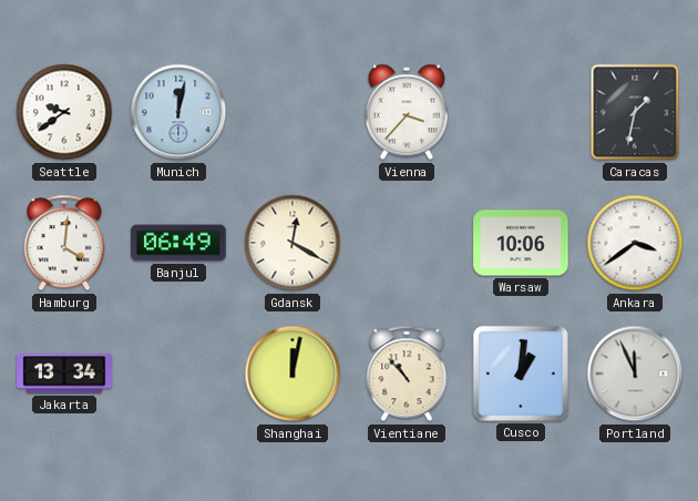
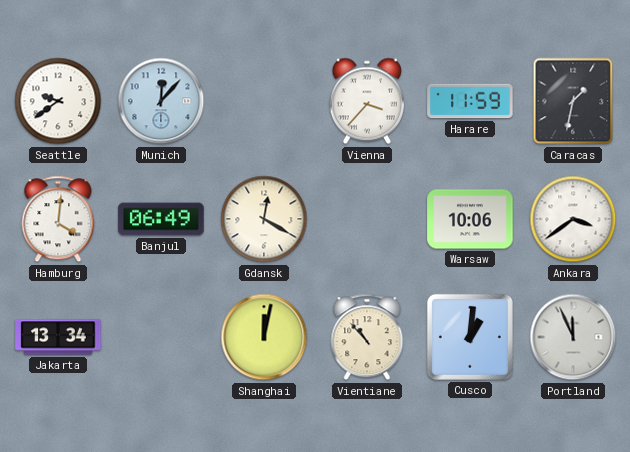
Munich: 12:02 -> 12:07
Harare: none -> 11:59
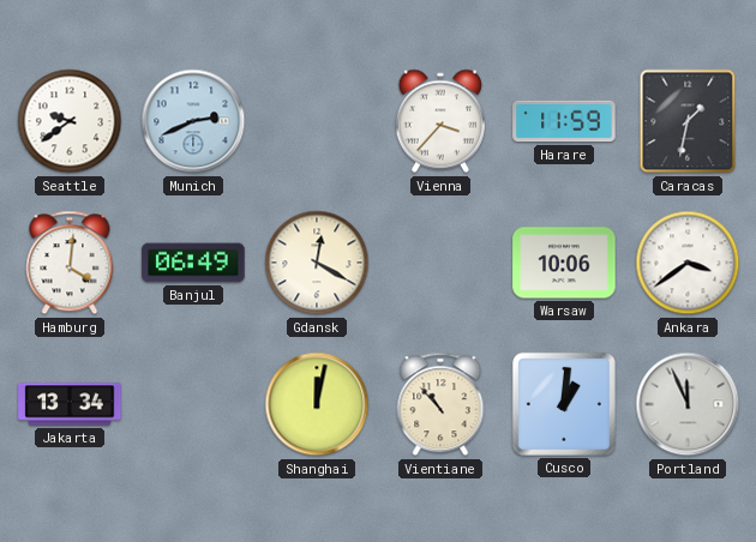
Munich: 12:07 -> 2:41
